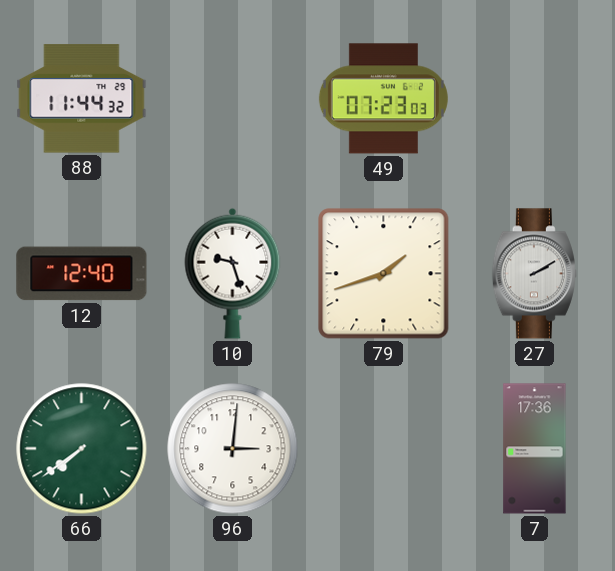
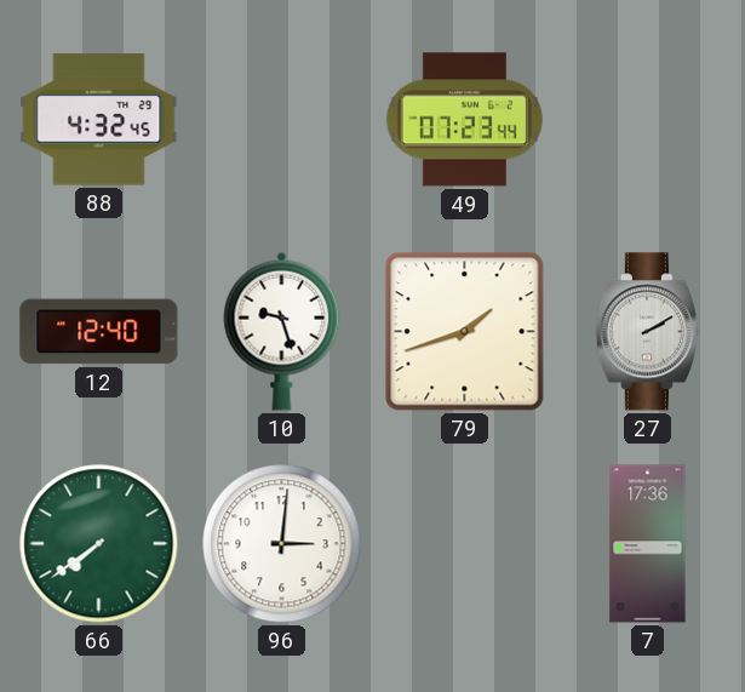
88: 11:44 -> 4:32
49: 07:23:03 -> 07:23:44
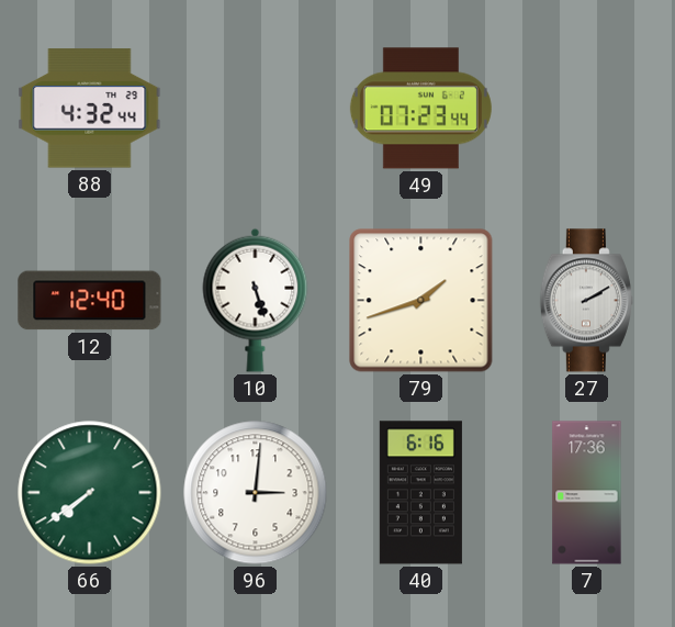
88: 4:32:45 -> 4:32:44
10: 9:27 -> 5:27
40: none -> 6:16
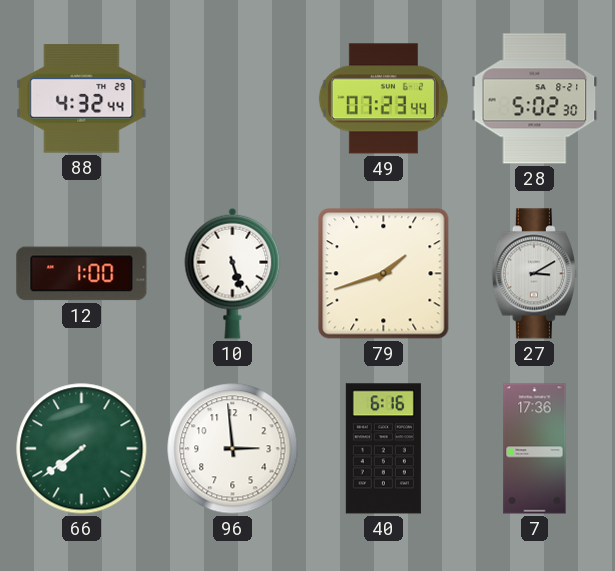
28: none -> 5:02
12: 12:40 -> 1:00
27: 2:10 -> 3:10
96: 3:01 -> 2:59
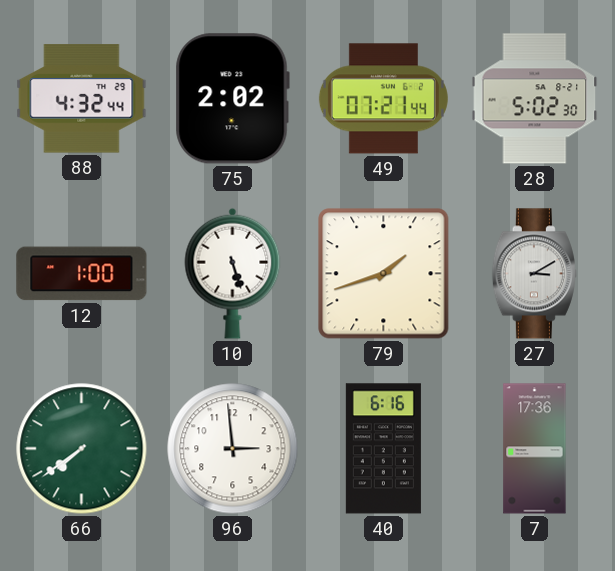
75: none -> 2:02
49: 07:23 -> 07:21
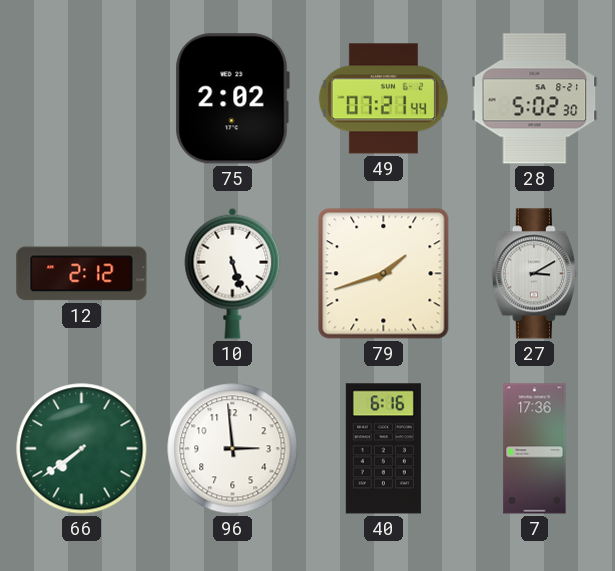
88: 4:32 -> none
12: 1:00 -> 2:12
